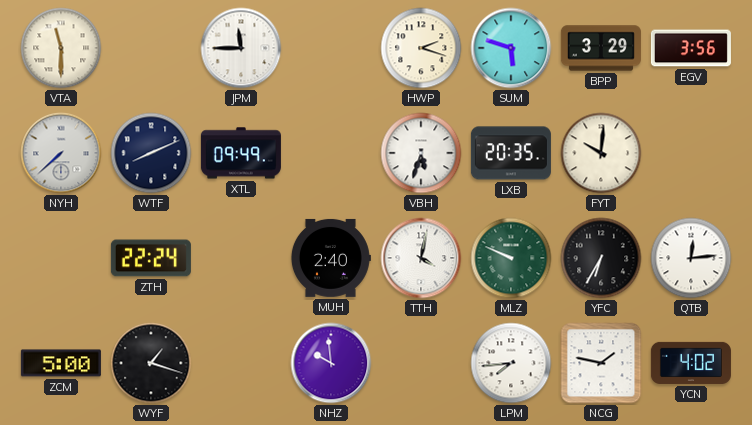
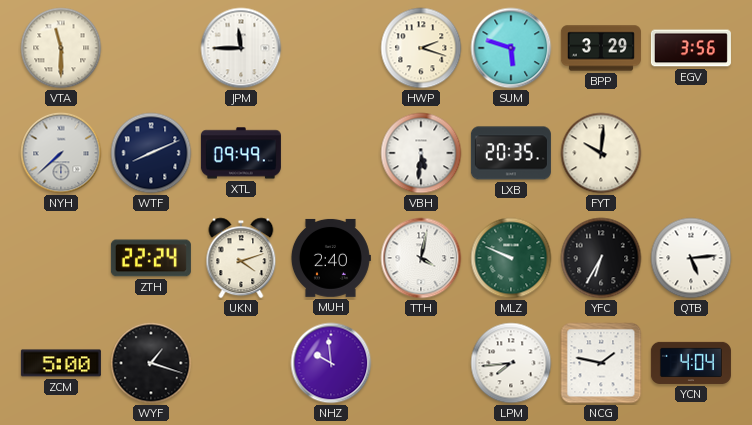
VBH: 5:33 -> 5:31
UKN: none -> 4:12
QTB: 12:14 -> 5:14
YCN: 4:02 -> 4:04
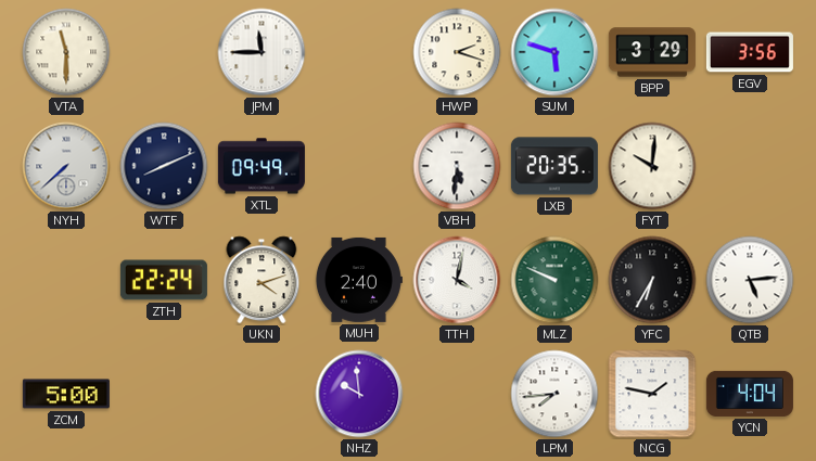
WYF: 1:18 -> none
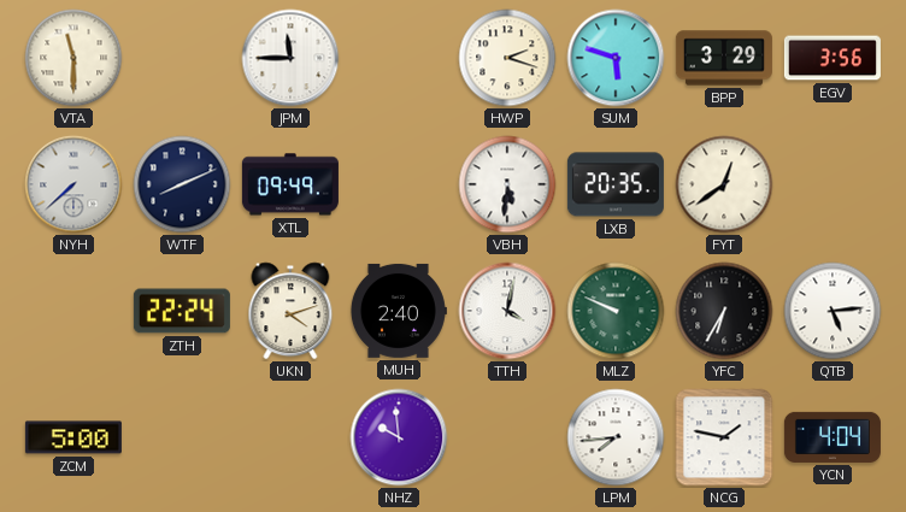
FYT: 10:01 -> 12:39
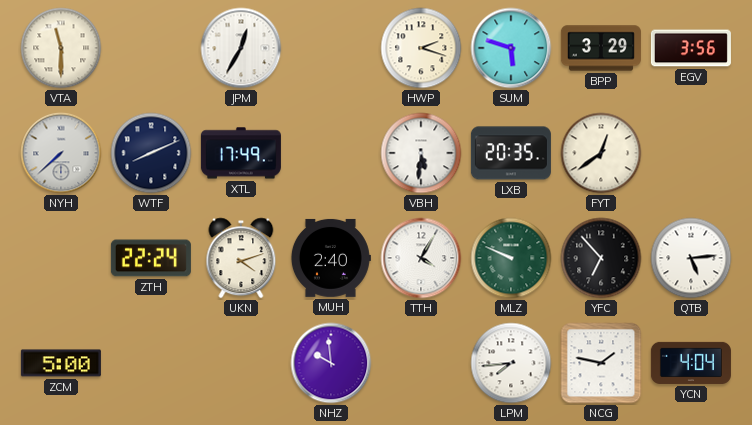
JPM: 11:45 -> 12:35
XTL: 09:49 -> 17:49
TTH: 4:02 -> 4:05
YFC: 6:35 -> 6:53
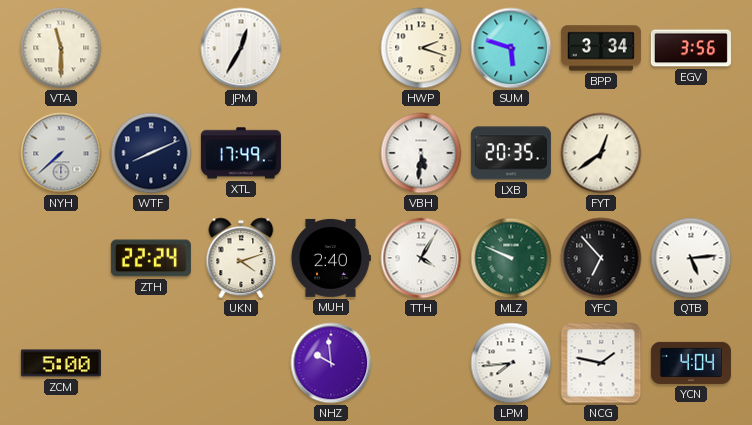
BPP: 3:29 -> 3:34
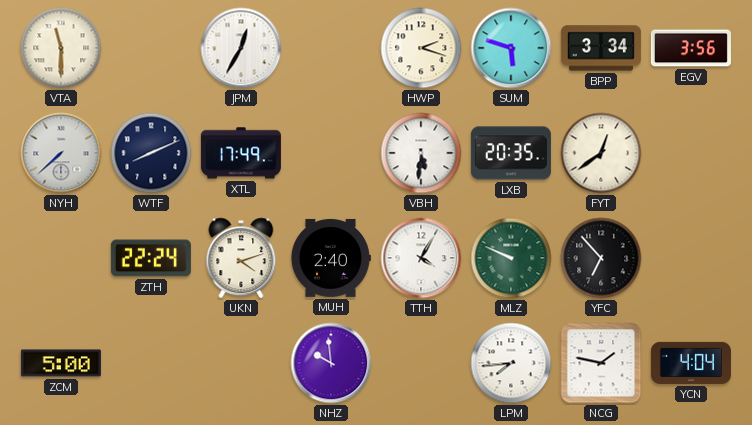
QTB: 5:14 -> none
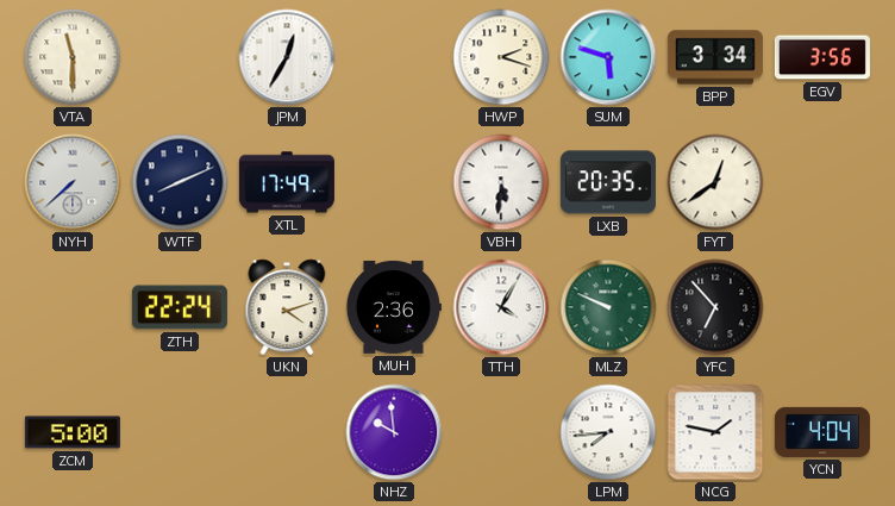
MUH: 2:40 -> 2:36
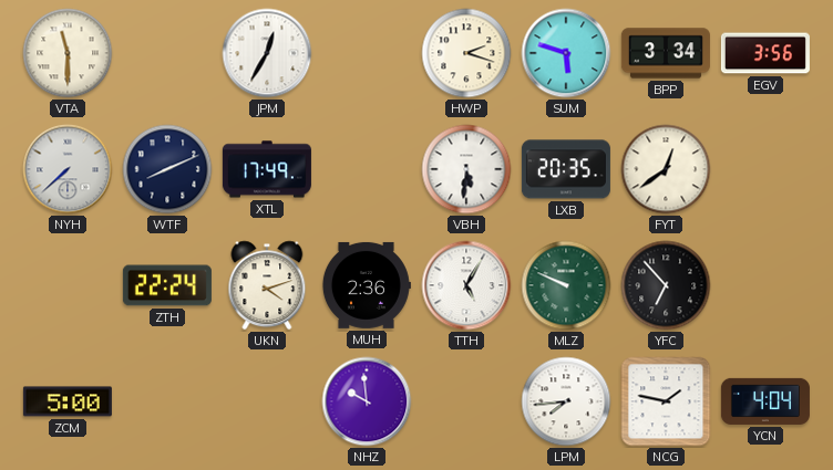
TTH: 4:05 -> 5:05
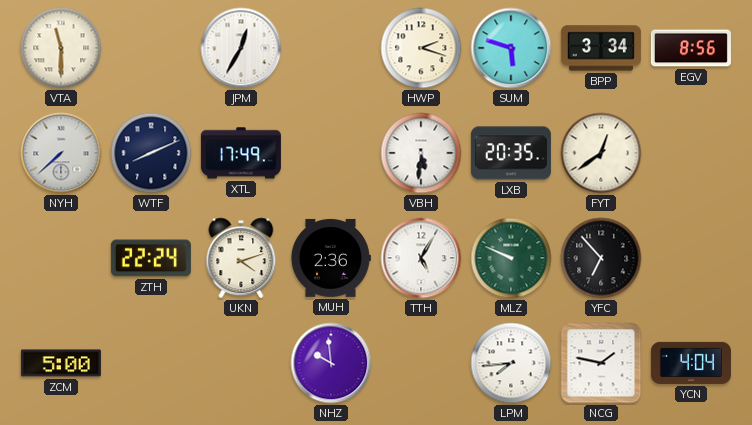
EGV: 3:56 -> 8:56
